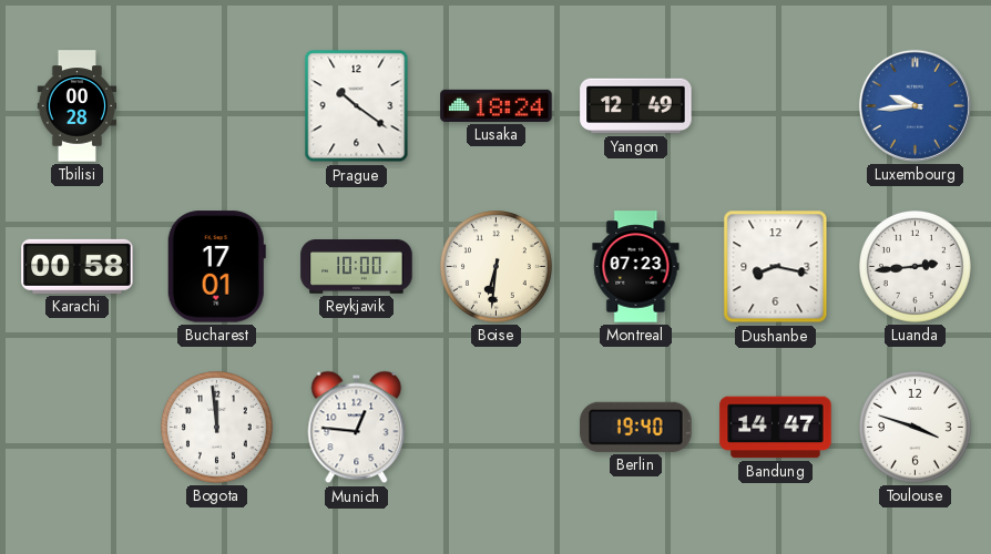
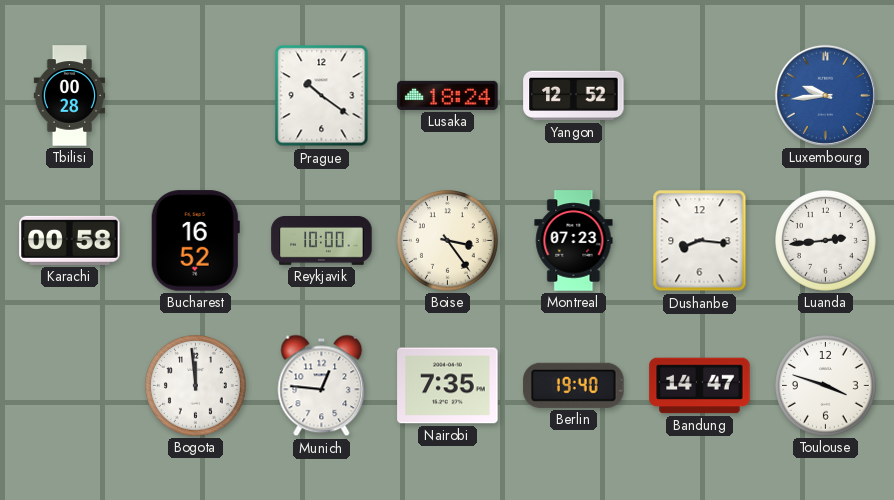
Yangon: 12:49 -> 12:52
Bucharest: 17:01 -> 16:52
Boise: 6:31 -> 3:24
Dushanbe: 8:17 -> 8:16
Nairobi: none -> 7:35
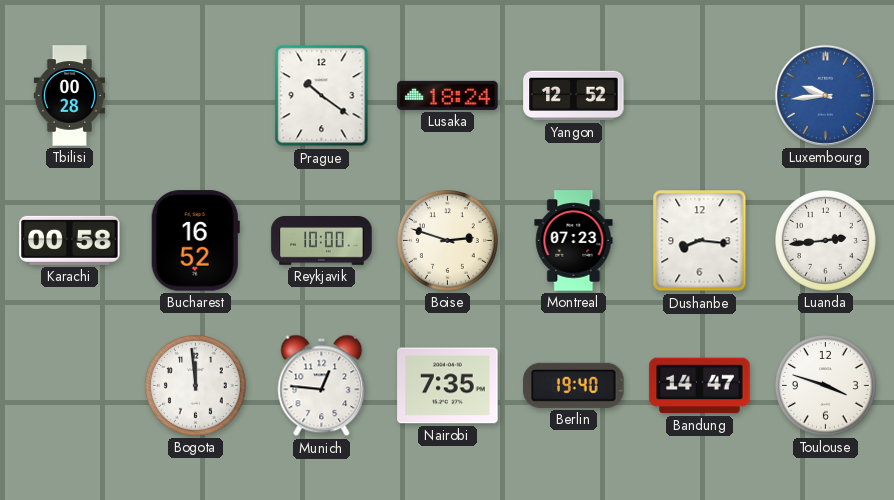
Boise: 3:24 -> 2:48
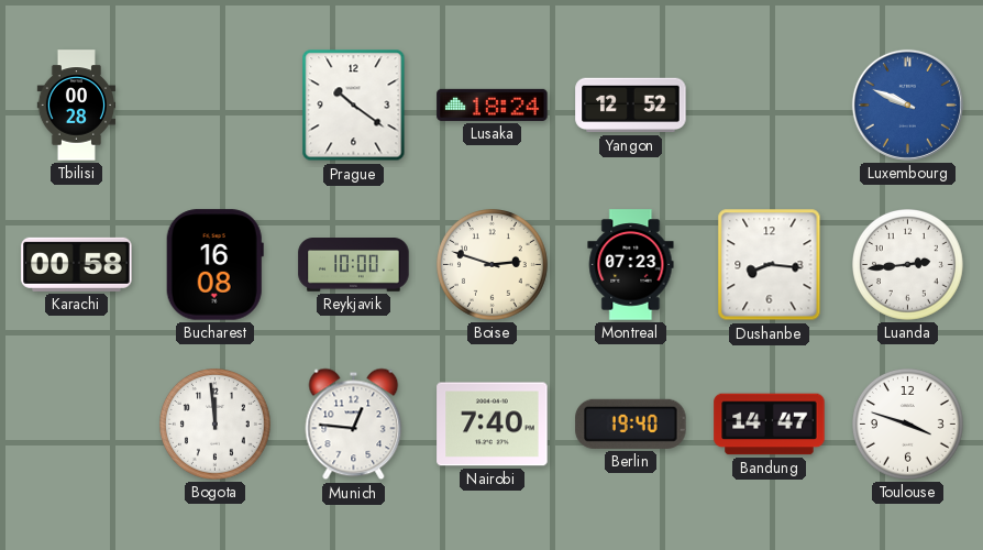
Luxembourg: 9:44 -> 9:49
Bucharest: 16:52 -> 16:08
Nairobi: 7:35 -> 7:40
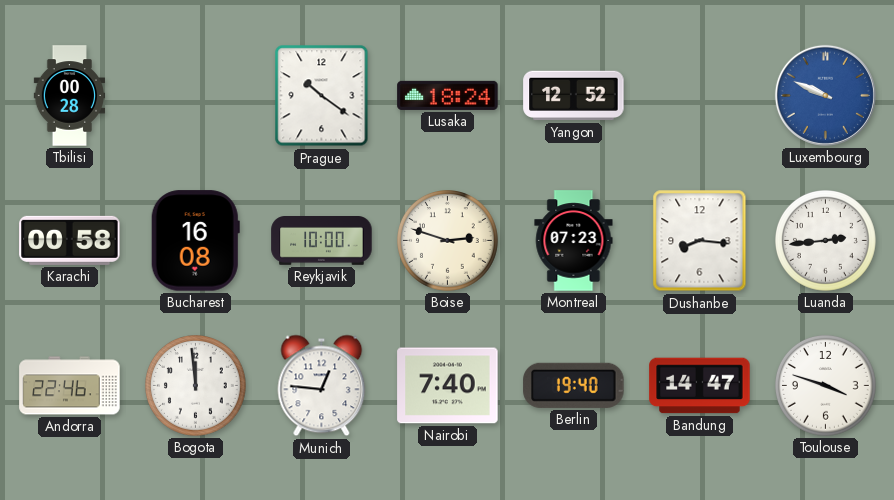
Andorra: none -> 22:46
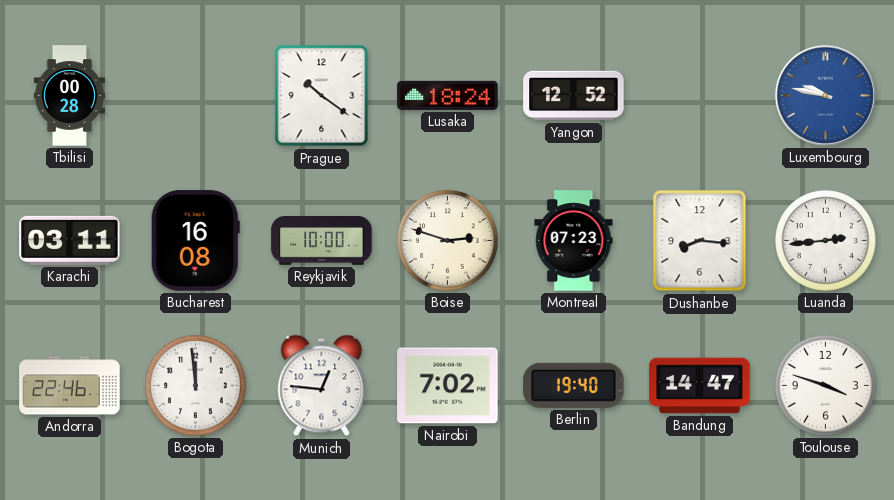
Luxembourg: 9:49 -> 9:47
Karachi: 00:58 -> 03:11
Nairobi: 7:40 -> 7:02
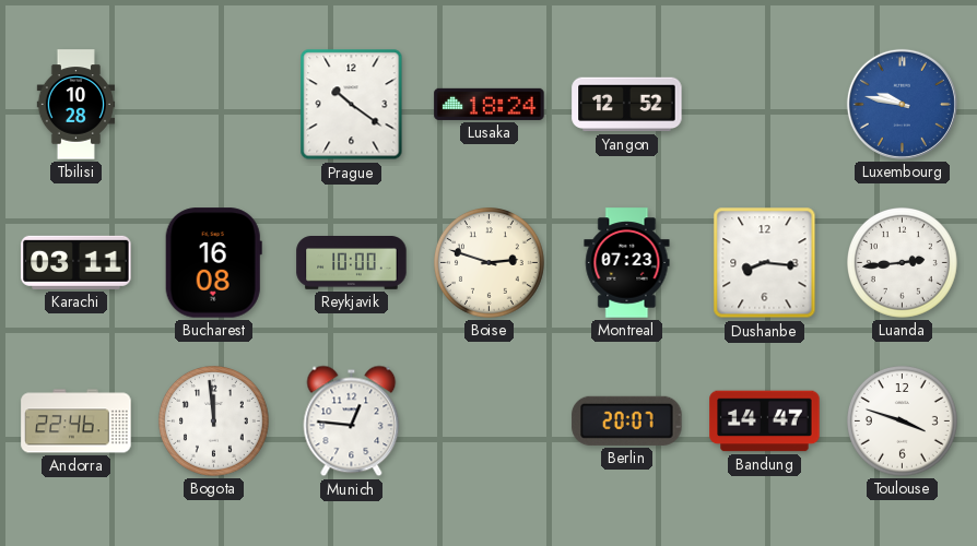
Tbilisi: 00:28 -> 10:28
Nairobi: 7:02 -> none
Berlin: 19:40 -> 20:07
